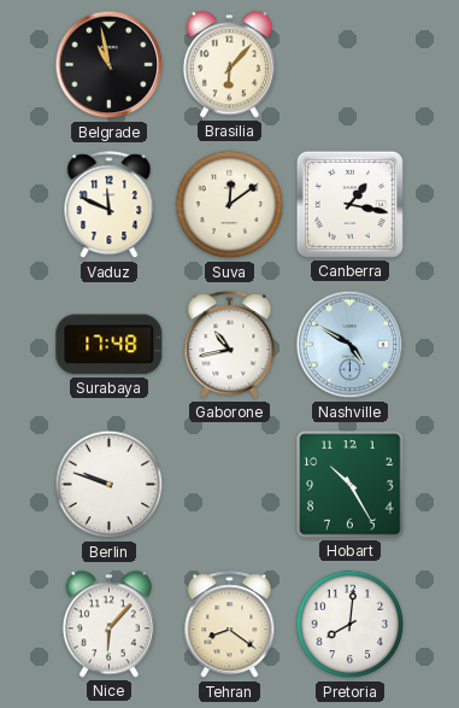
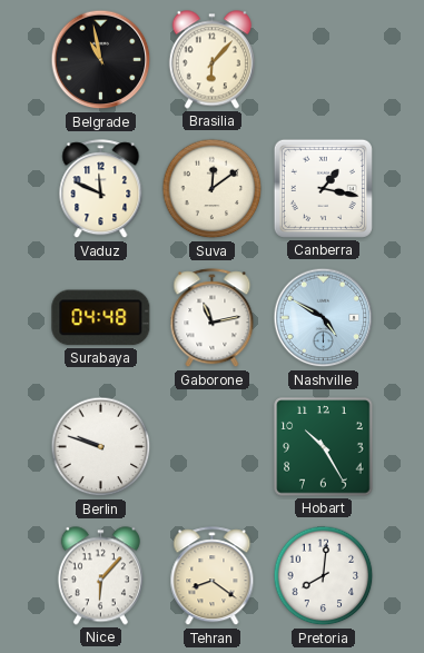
Surabaya: 17:48 -> 04:48
Gaborone: 10:43 -> 11:13
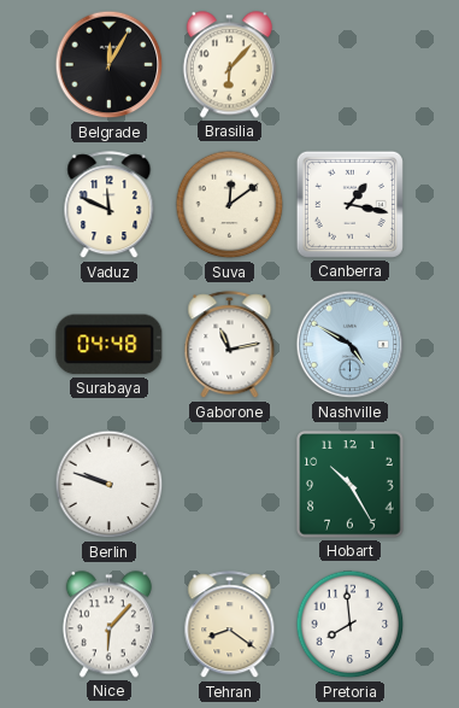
Belgrade: 10:58 -> 12:05
Pretoria: 8:01 -> 7:59
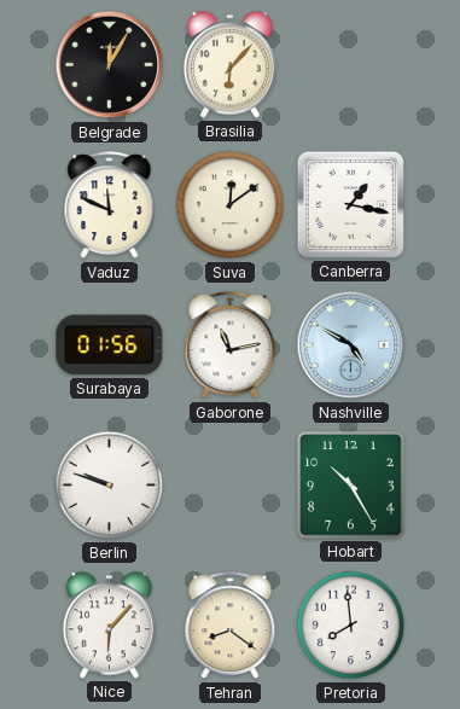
Surabaya: 04:48 -> 01:56
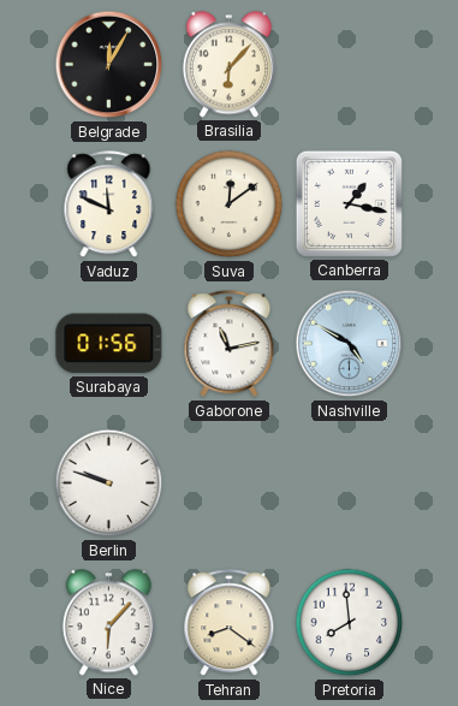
Hobart: 10:25 -> none
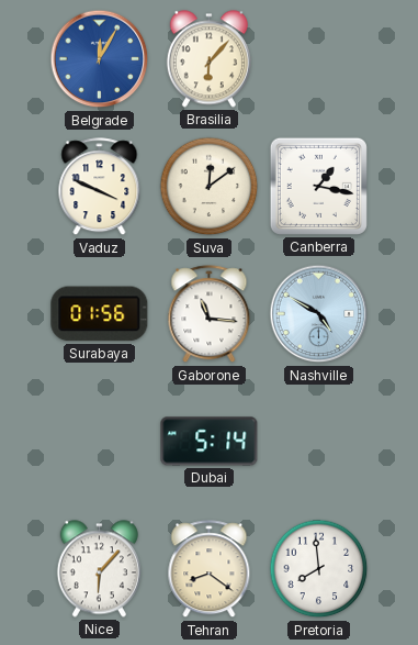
Belgrade dial: black -> blue
Vaduz: 11:49 -> 3:49
Gaborone: 11:13 -> 11:16
Berlin: 9:48 -> none
Dubai: none -> 5:14
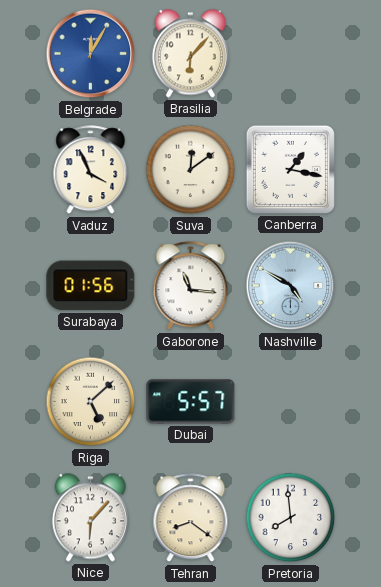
Vaduz: 3:49 -> 3:56
Riga: none -> 5:08
Dubai: 5:14 -> 5:57
